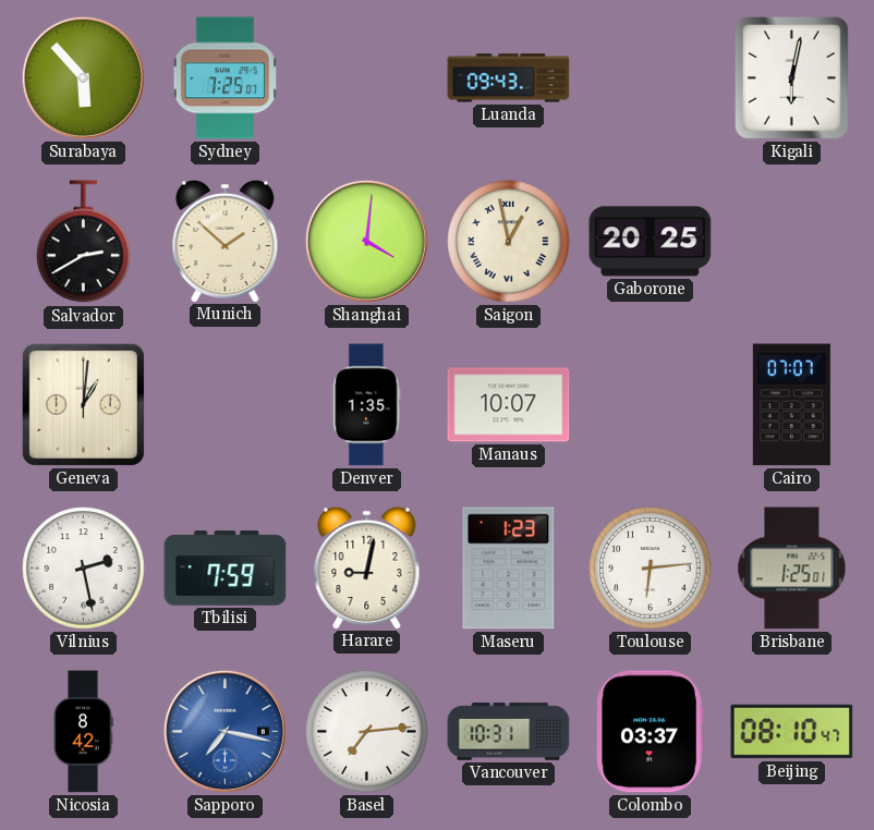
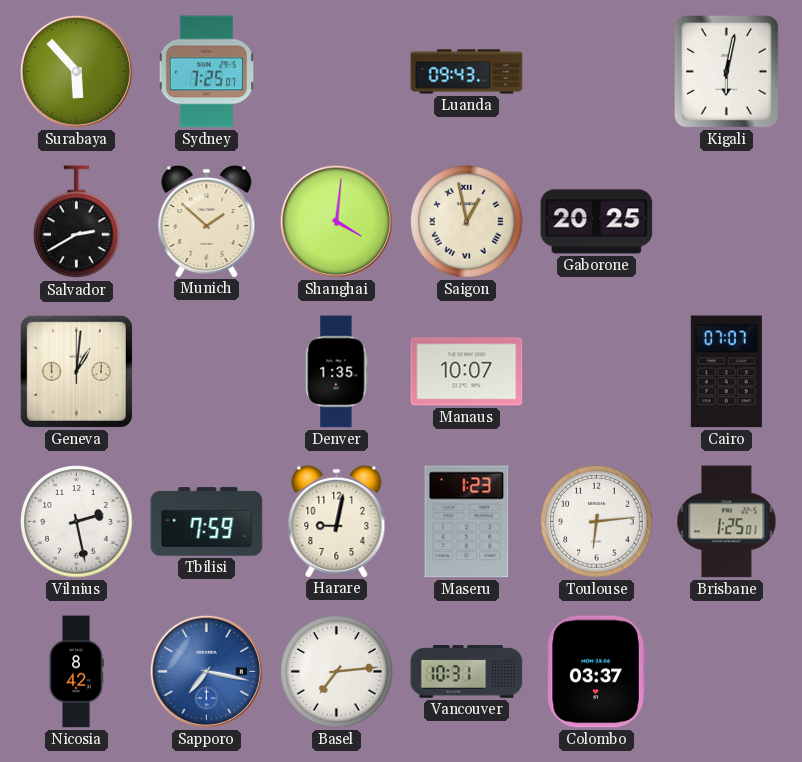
Beijing: 08:10 -> none
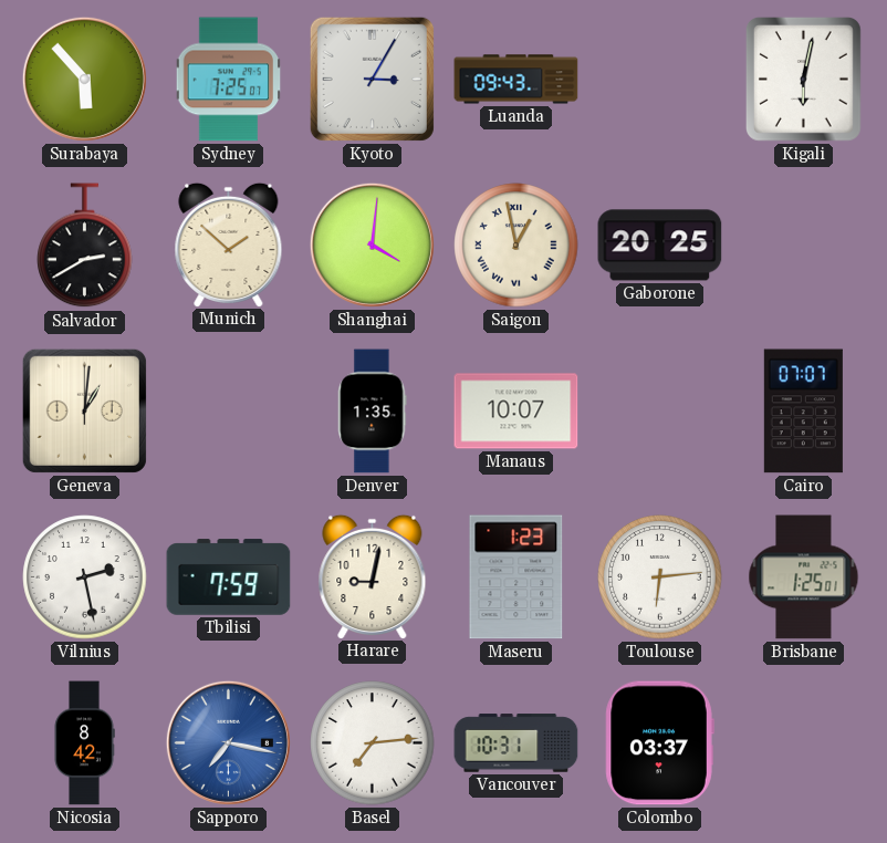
Kyoto: none -> 3:05
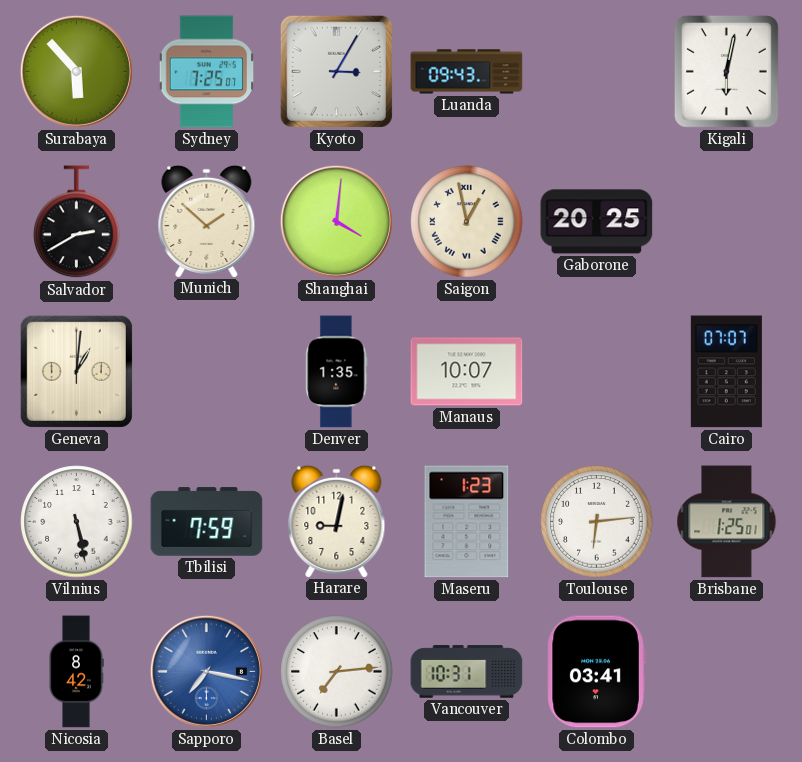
Vilnius: 2:28 -> 5:28
Colombo: 03:37 -> 03:41
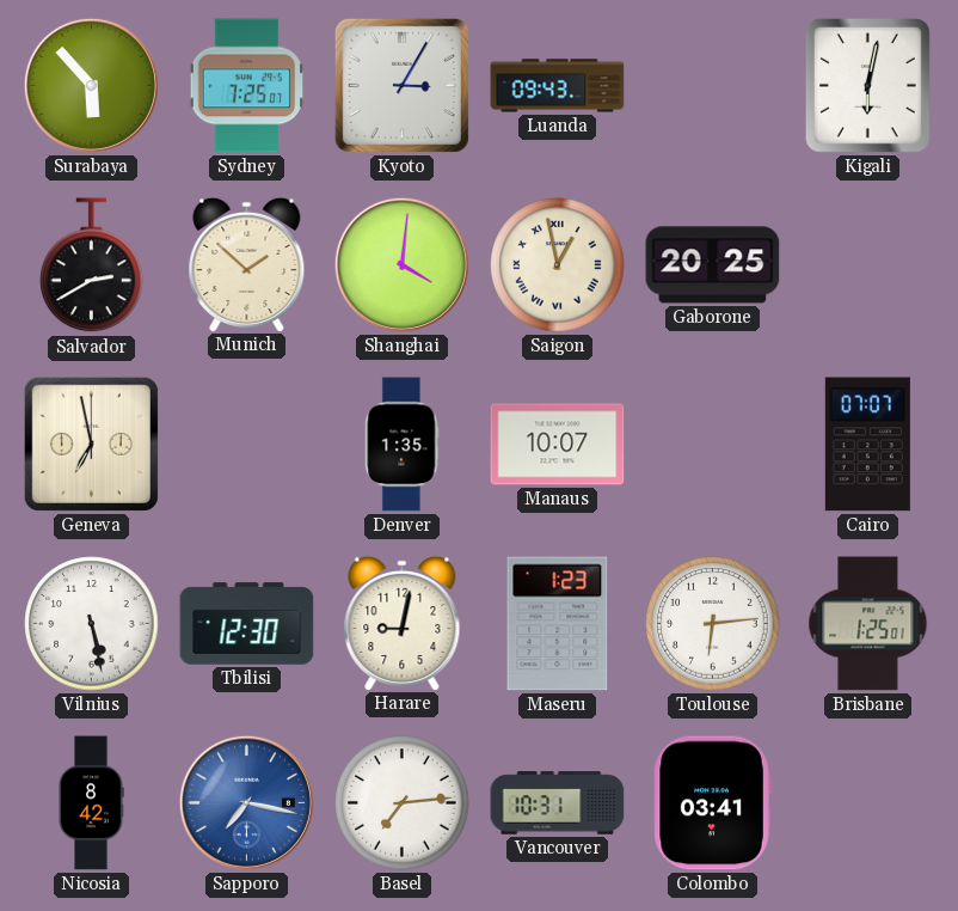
Geneva: 1:01 -> 6:58
Tbilisi: 7:59 -> 12:30
